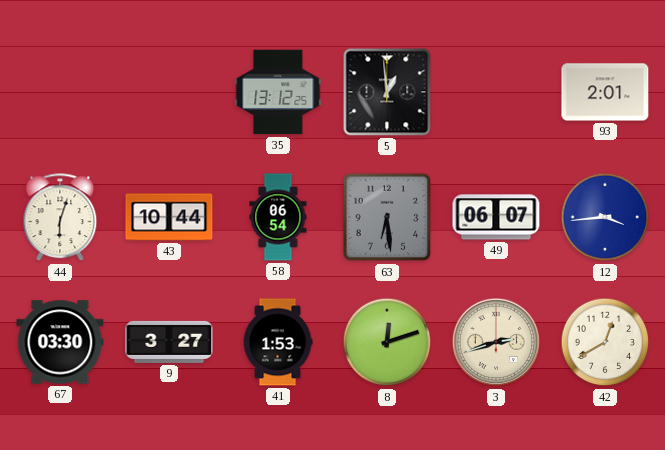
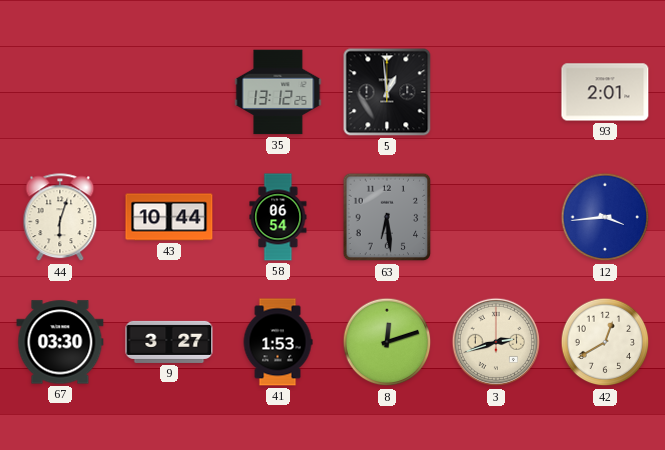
49: 06:07 -> none
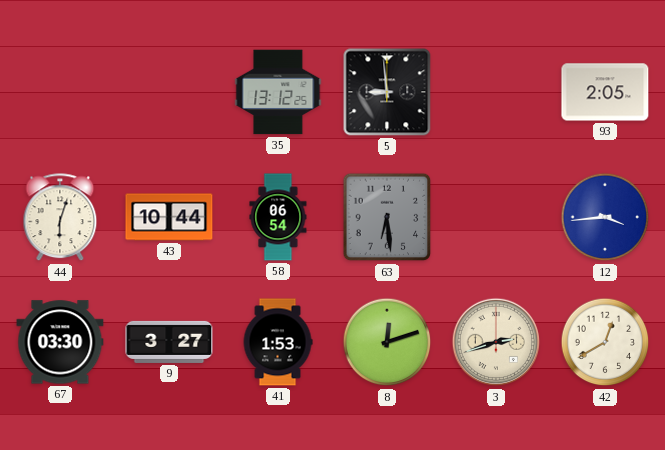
5: 12:59 -> 8:59
93: 2:01 -> 2:05
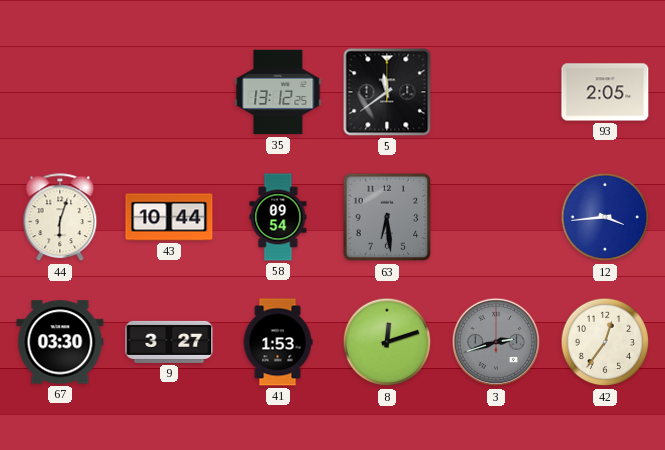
5: 8:59 -> 11:39
58: 06:54 -> 09:54
3 dial: cream -> grey
42: 12:40 -> 12:36
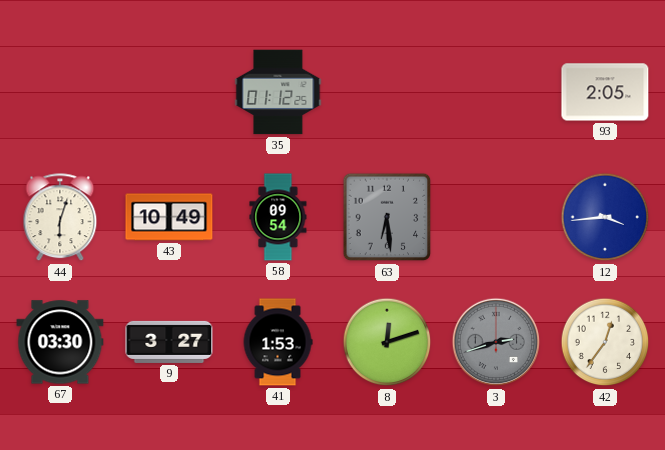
35: 13:12 -> 01:12
5: 11:39 -> none
43: 10:44 -> 10:49
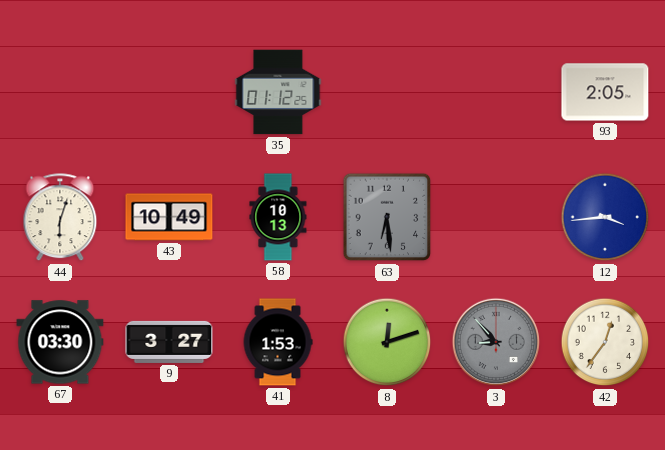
58: 09:54 -> 10:13
3: 2:42 -> 8:53
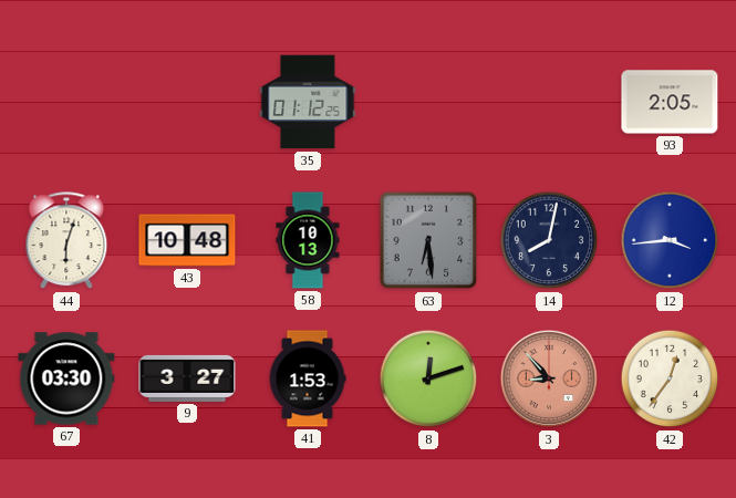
43: 10:49 -> 10:48
14: none -> 8:02
3 dial: grey -> salmon
